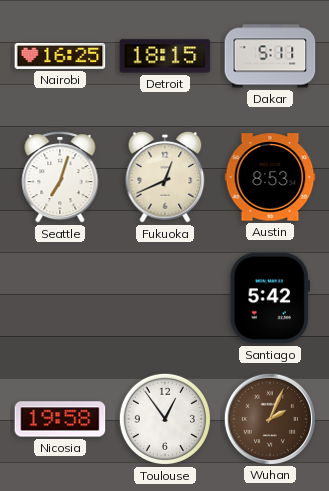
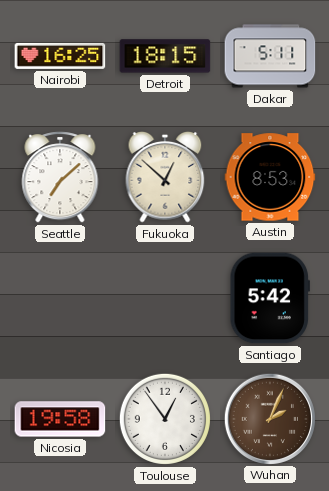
Seattle: 7:03 -> 7:08
Fukuoka: 12:41 -> 12:52
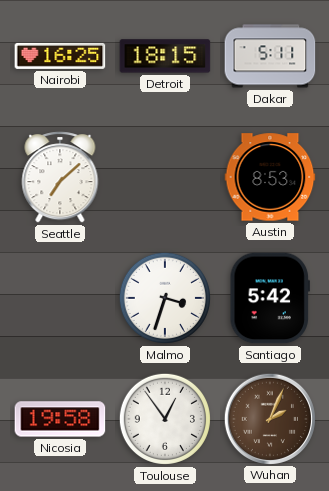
Fukuoka: 12:52 -> none
Malmo: none -> 3:33
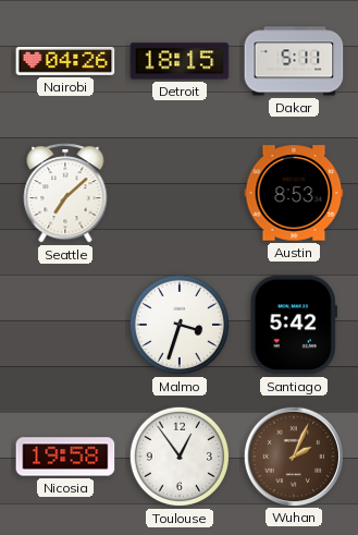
Nairobi: 16:25 -> 04:26
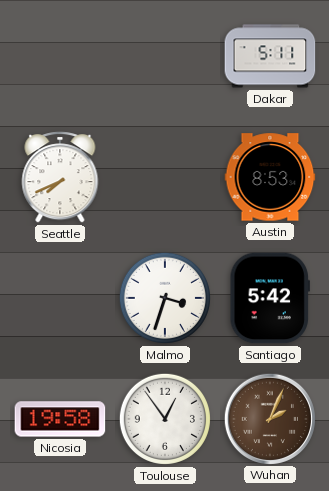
Nairobi: 04:26 -> none
Detroit: 18:15 -> none
Seattle: 7:08 -> 7:41
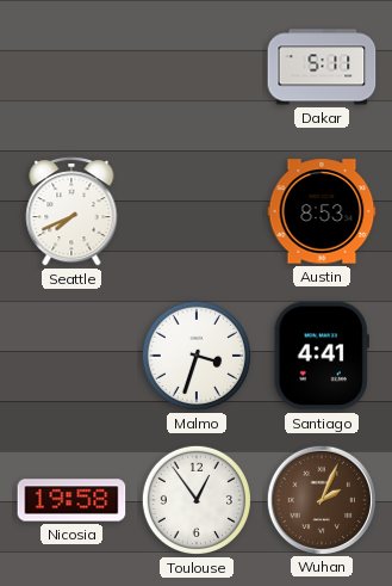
Santiago: 5:42 -> 4:41
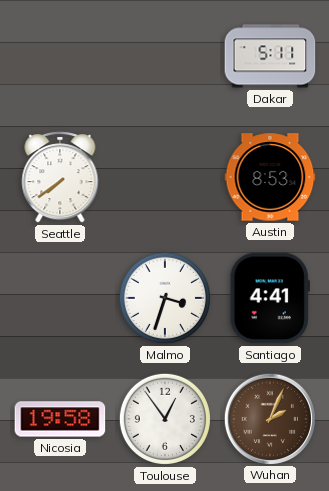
Seattle: 7:41 -> 7:39
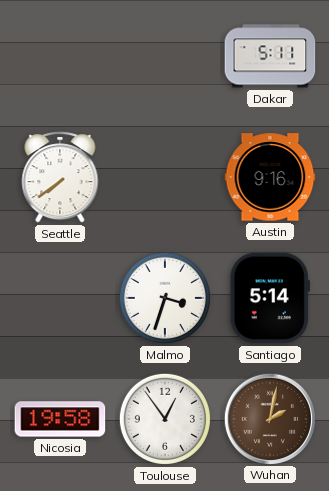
Austin: 8:53 -> 9:16
Santiago: 4:41 -> 5:14
Wuhan: 2:04 -> 2:02
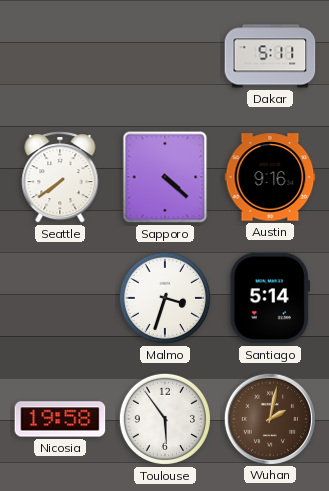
Sapporo: none -> 4:22
Toulouse: 12:54 -> 5:54
